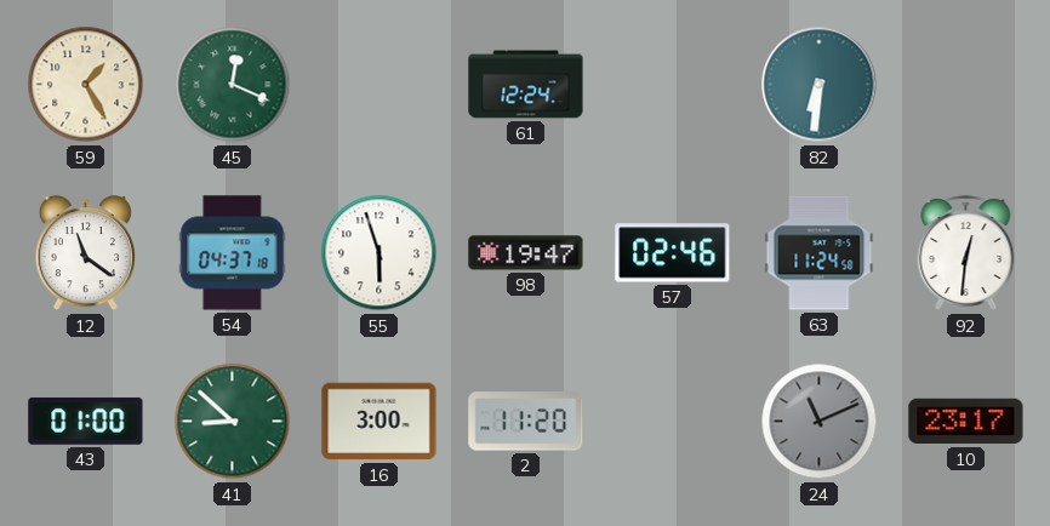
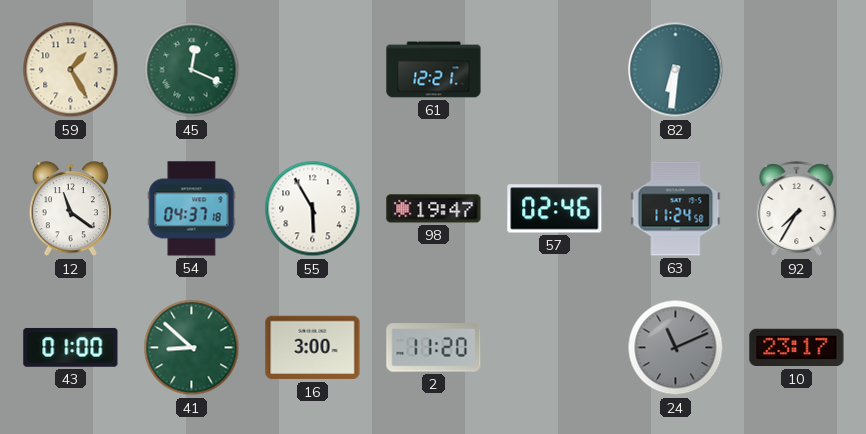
61: 12:24 -> 12:21
55: 5:57 -> 5:55
92: 12:31 -> 7:35
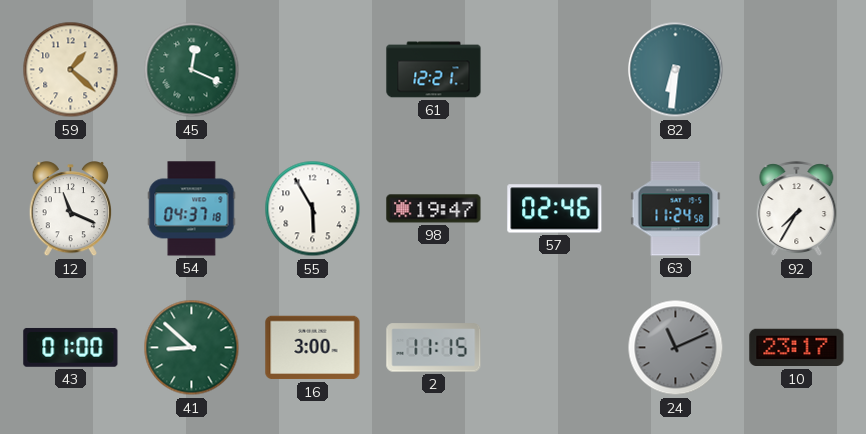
59: 1:25 -> 1:22
12: 11:21 -> 11:19
2: 11:20 -> 11:15
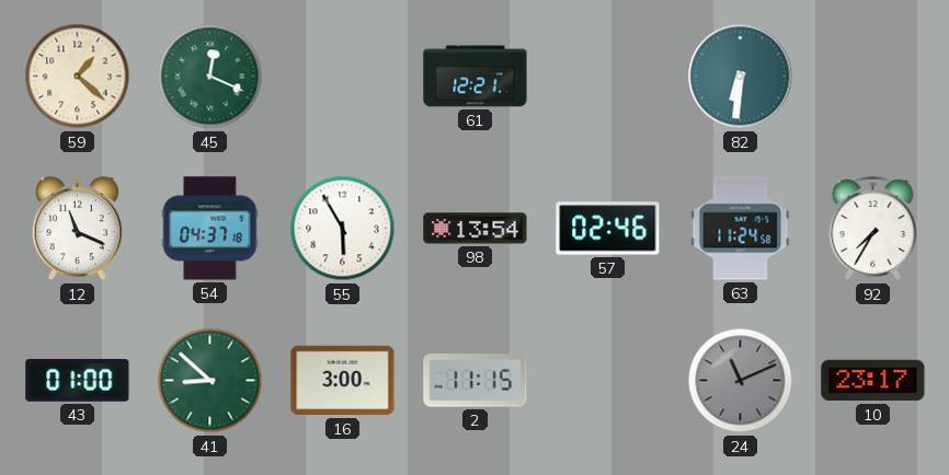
98: 19:47 -> 13:54
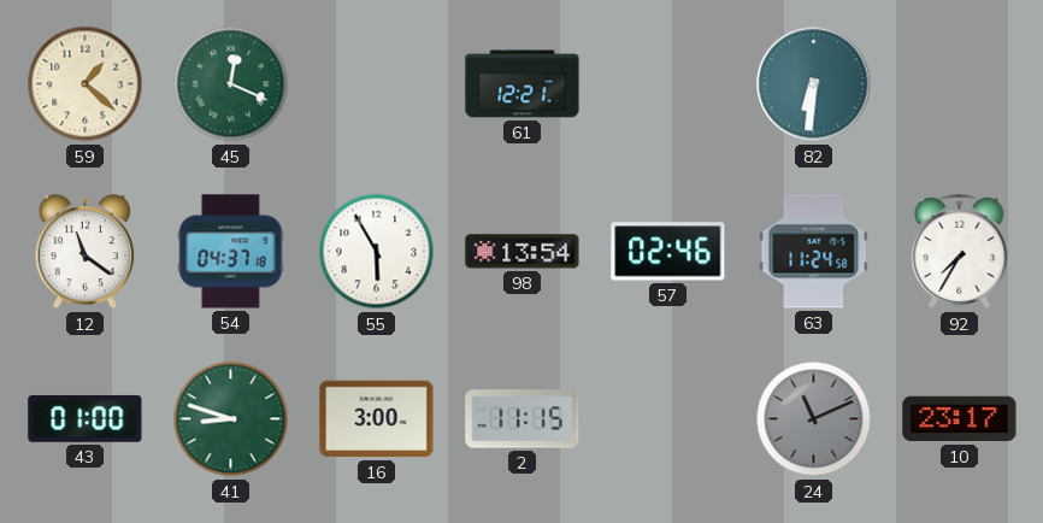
12: 11:19 -> 11:21
41: 8:52 -> 8:48
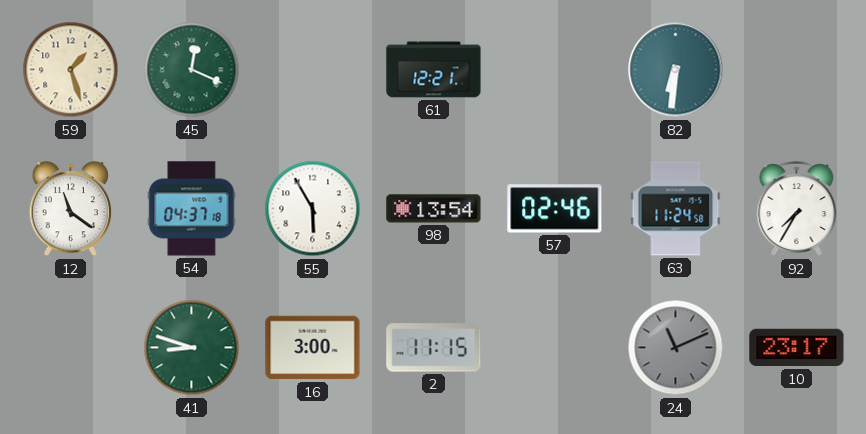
59: 1:22 -> 1:27
43: 01:00 -> none
